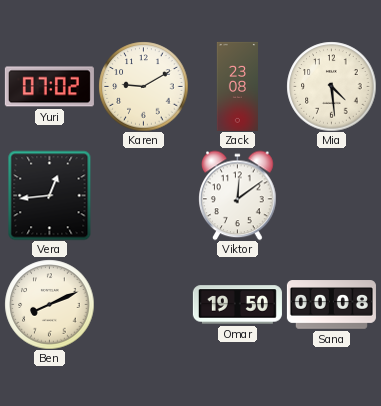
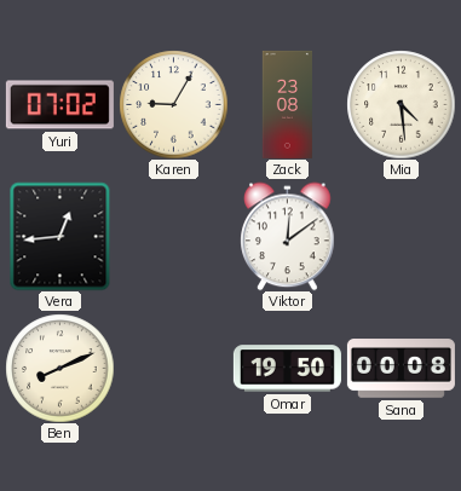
Karen: 9:10 -> 9:05
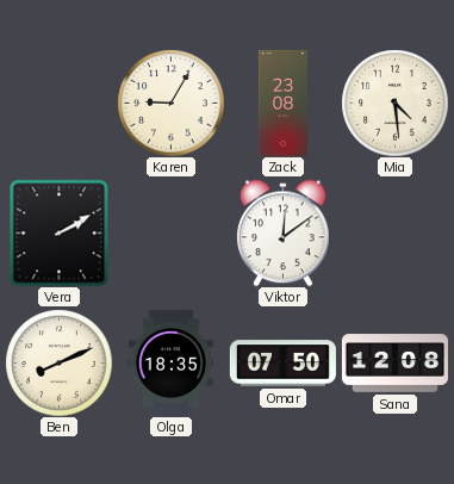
Yuri: 07:02 -> none
Vera: 12:44 -> 2:10
Olga: none -> 18:35
Omar: 19:50 -> 07:50
Sana: 00:08 -> 12:08
